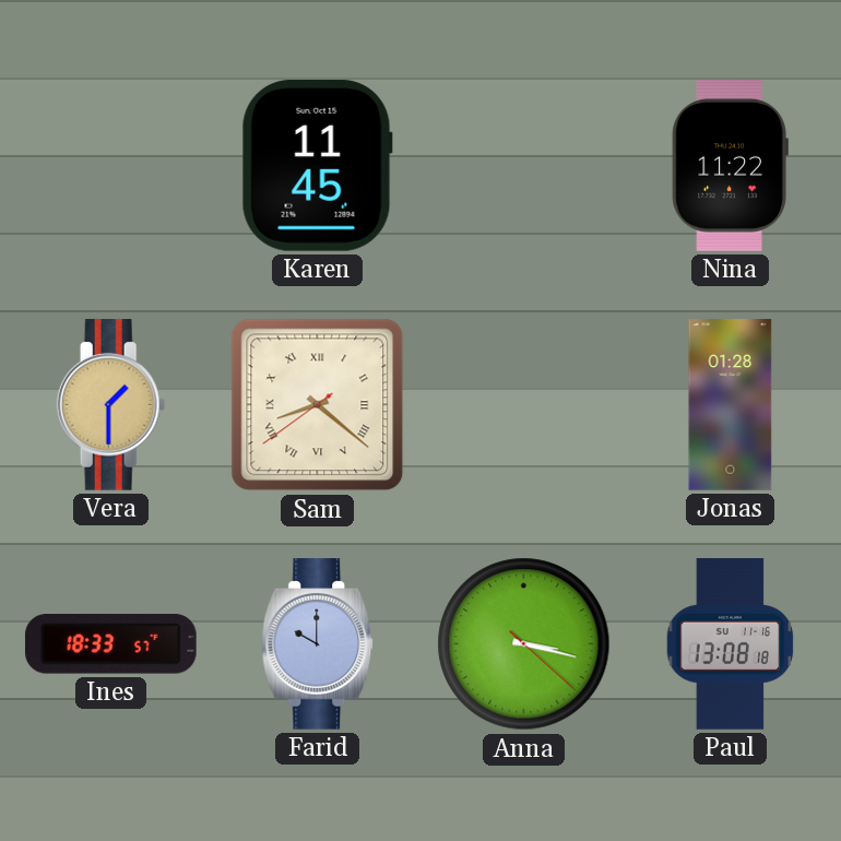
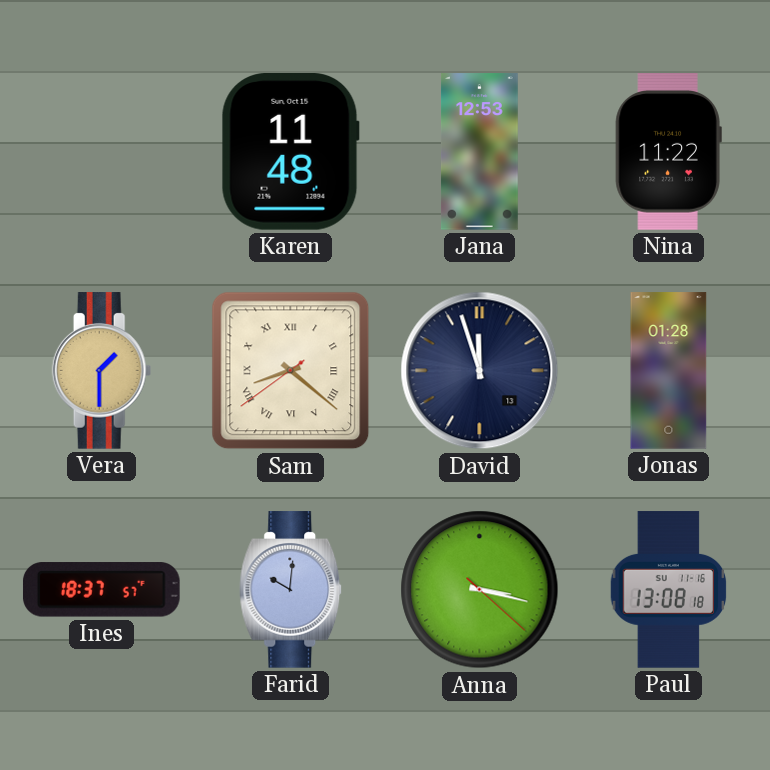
Karen: 11:45 -> 11:48
Jana: none -> 12:53
David: none -> 11:57
Ines: 18:33 -> 18:37
Farid: 10:00 -> 10:01
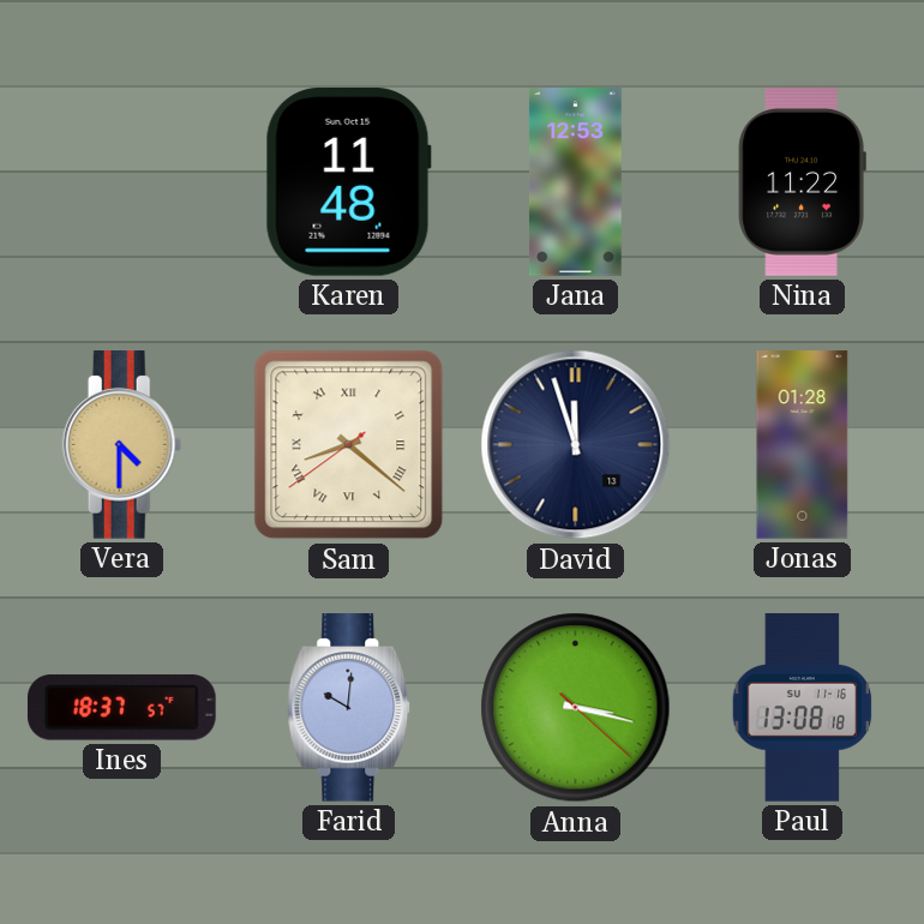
Vera: 1:30 -> 4:30
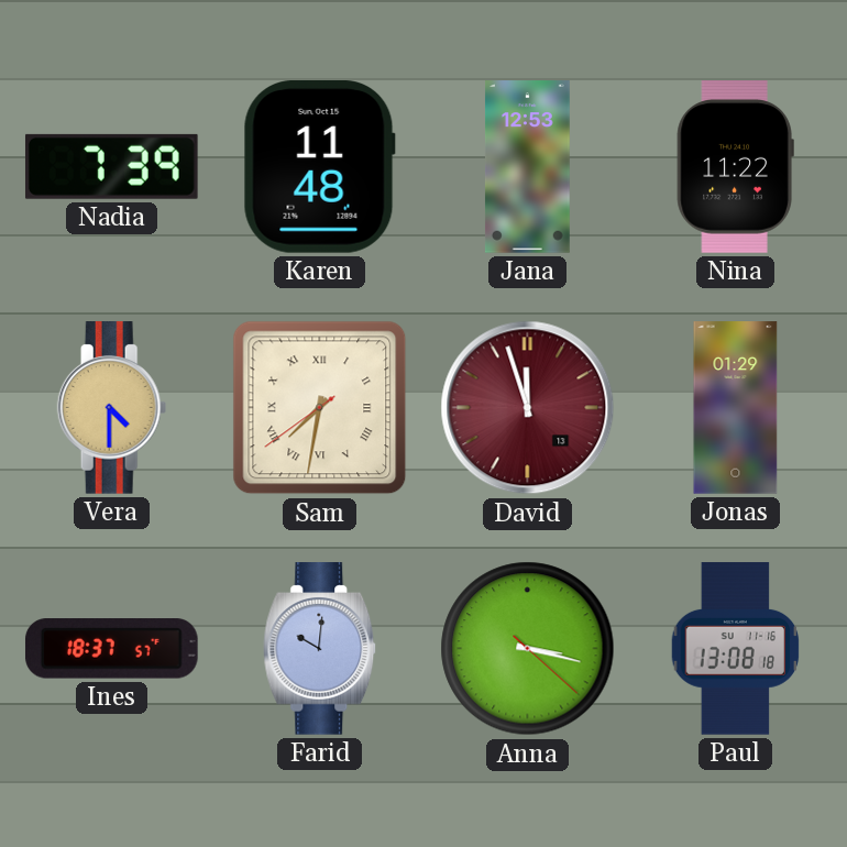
Nadia: none -> 7:39
Sam: 8:21 -> 7:31
David dial: navy -> burgundy
Jonas: 01:28 -> 01:29
